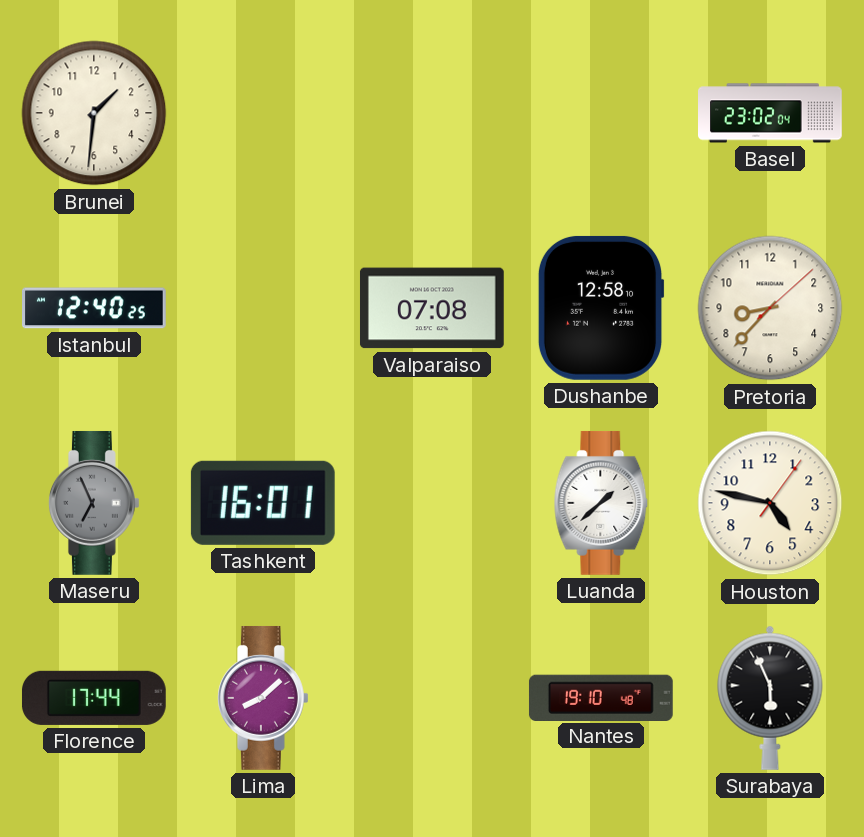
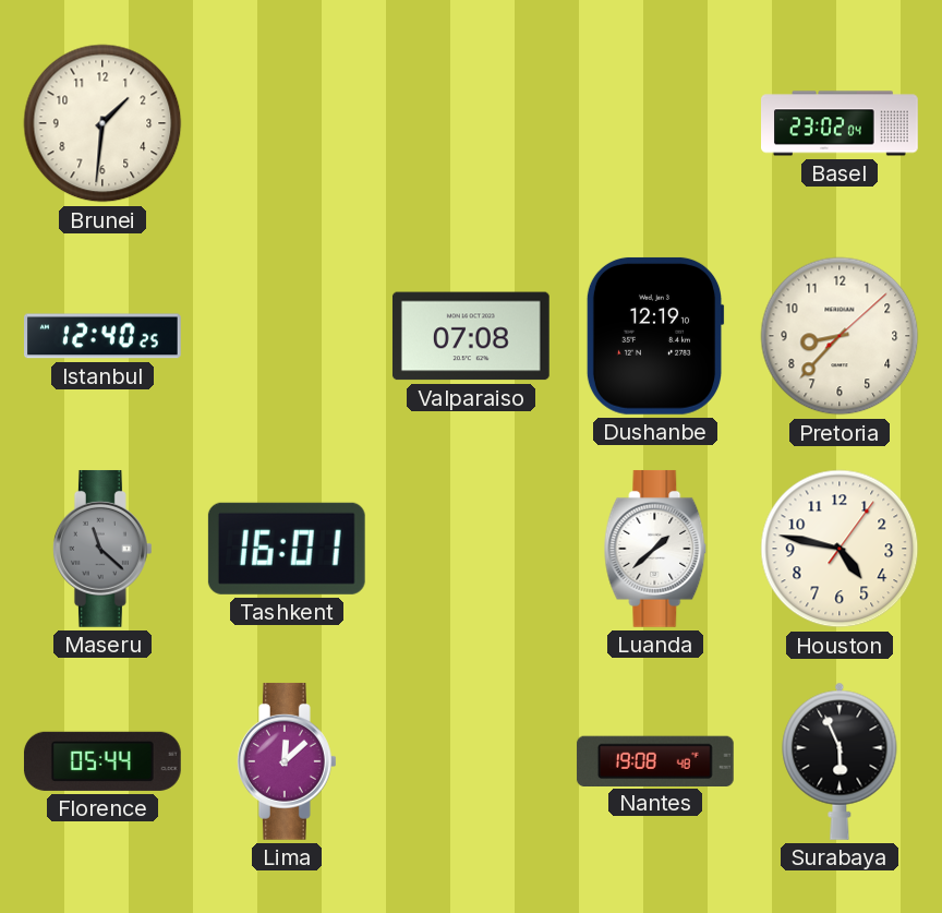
Dushanbe: 12:58 -> 12:19
Maseru: 6:56 -> 11:22
Florence: 17:44 -> 05:44
Lima: 8:08 -> 12:08
Nantes: 19:10 -> 19:08
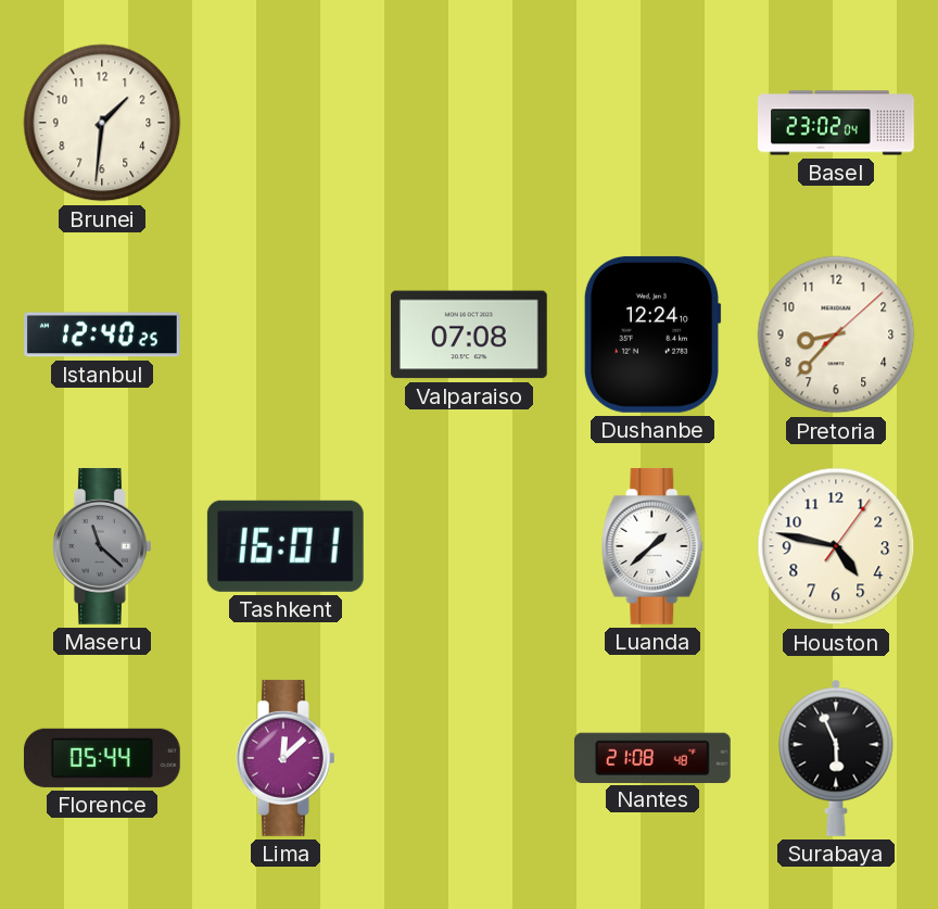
Dushanbe: 12:19 -> 12:24
Nantes: 19:08 -> 21:08
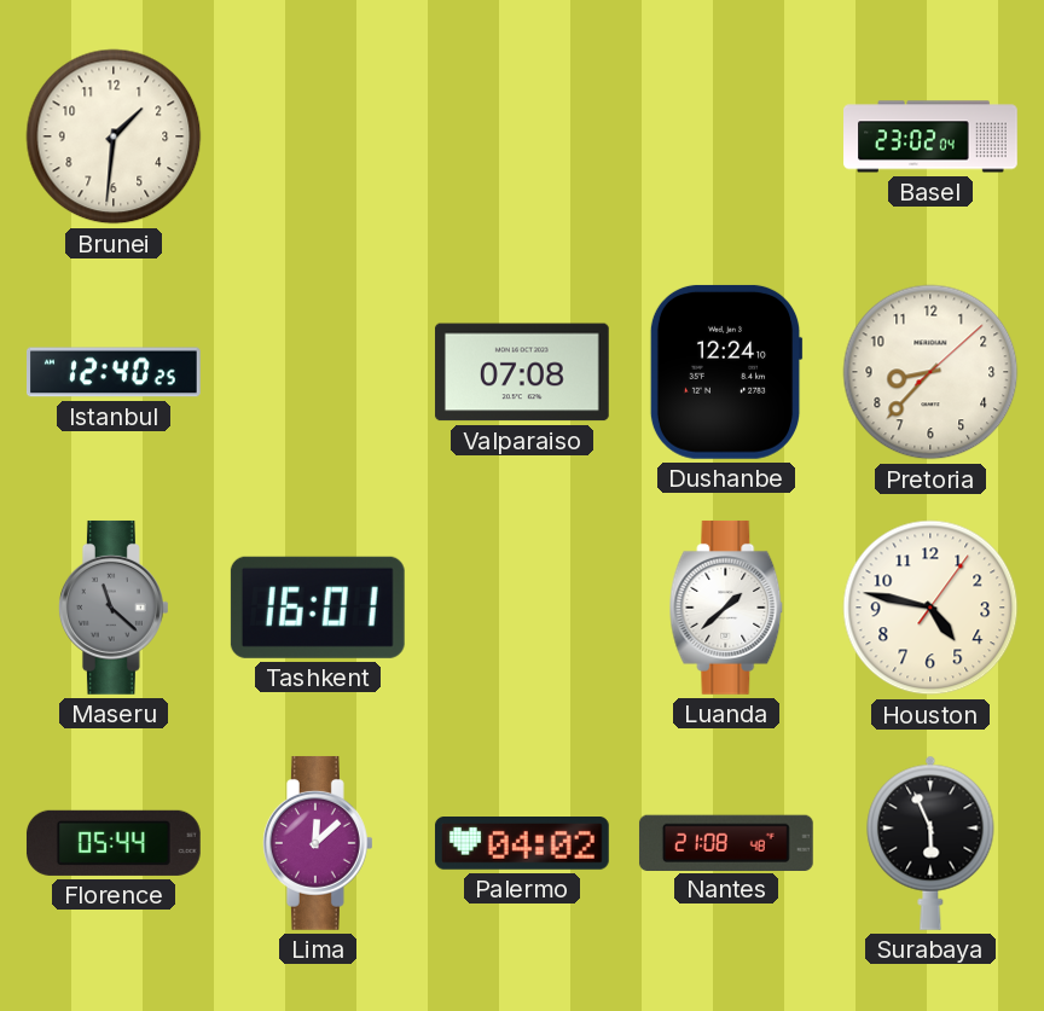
Palermo: none -> 04:02
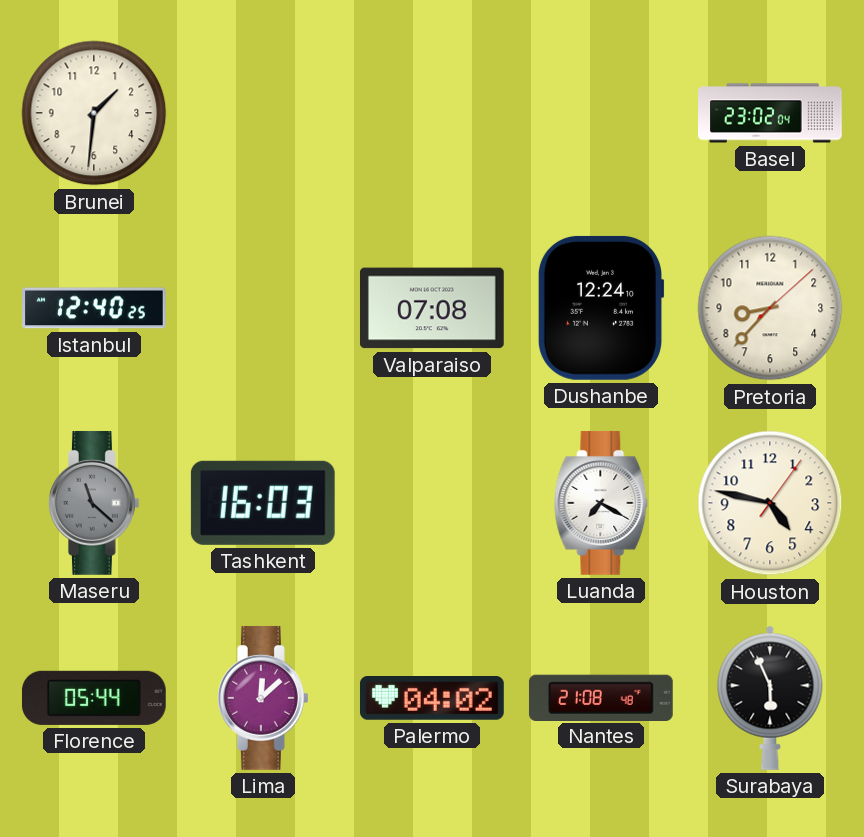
Tashkent: 16:01 -> 16:03
Luanda: 1:38 -> 7:20
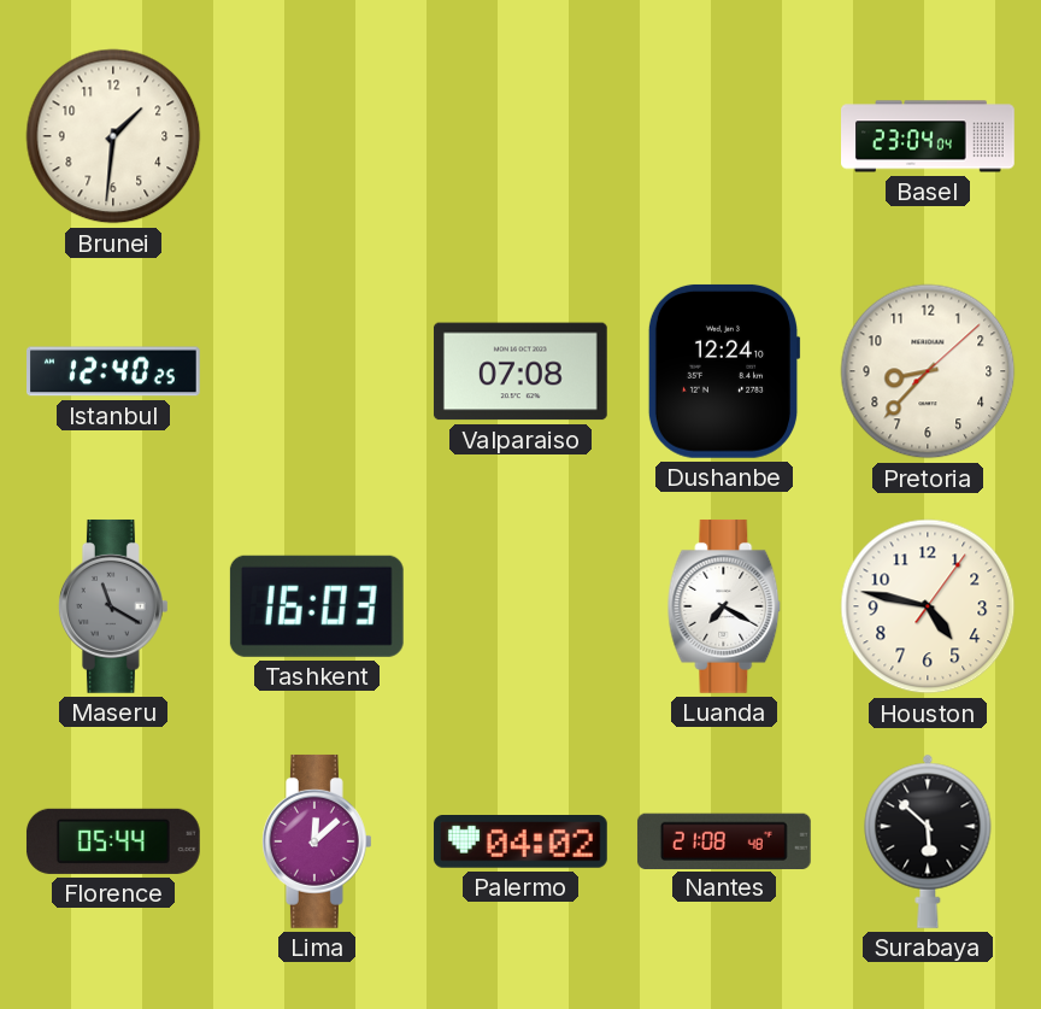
Basel: 23:02 -> 23:04
Maseru: 11:22 -> 11:20
Surabaya: 5:56 -> 5:52
